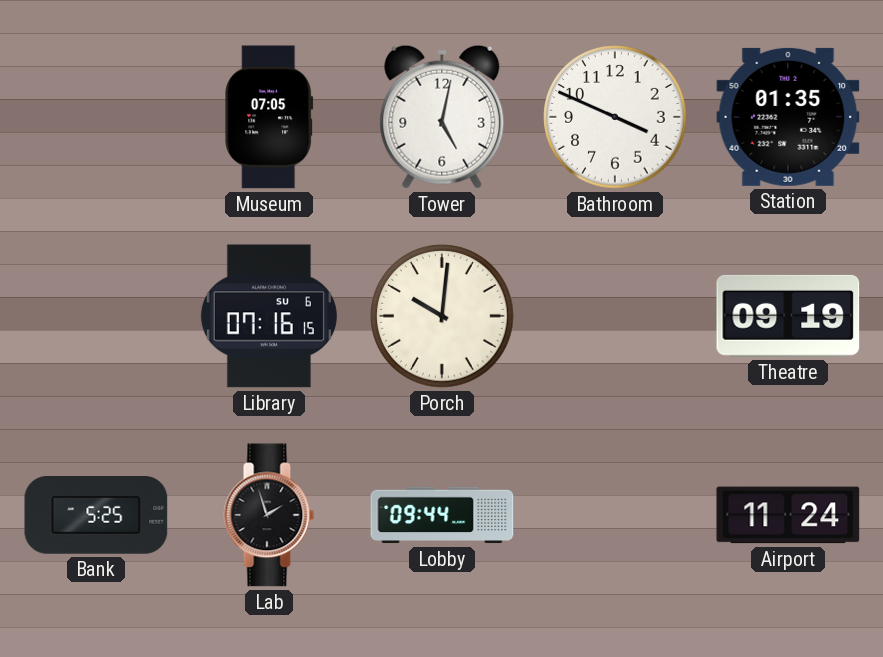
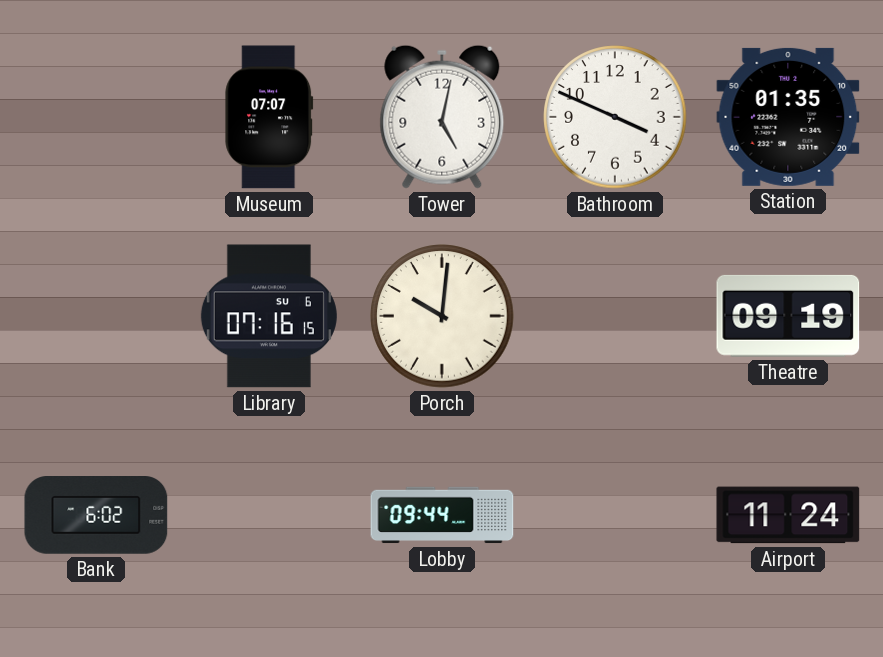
Museum: 07:05 -> 07:07
Bank: 5:25 -> 6:02
Lab: 1:57 -> none
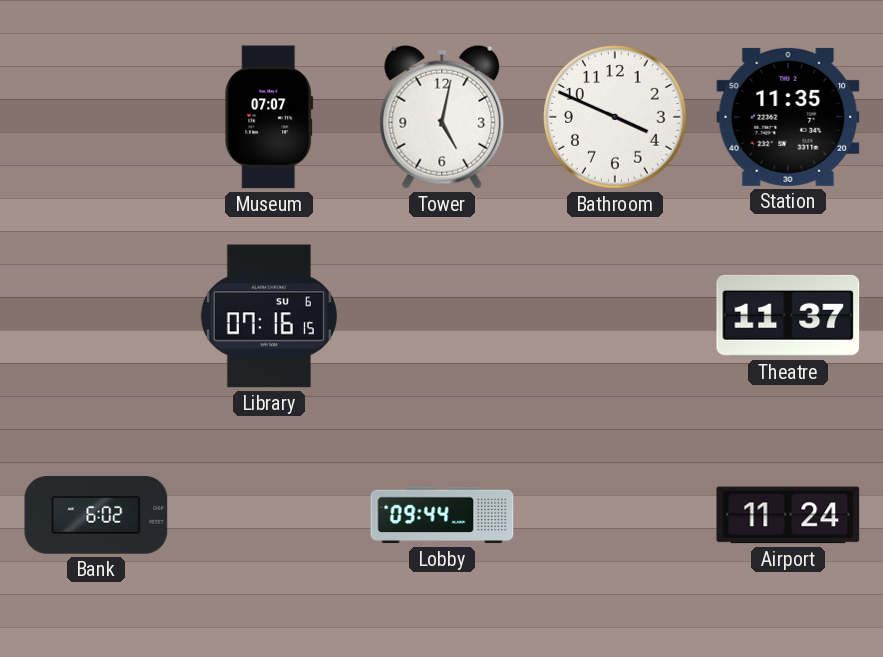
Station: 01:35 -> 11:35
Porch: 10:01 -> none
Theatre: 09:19 -> 11:37
